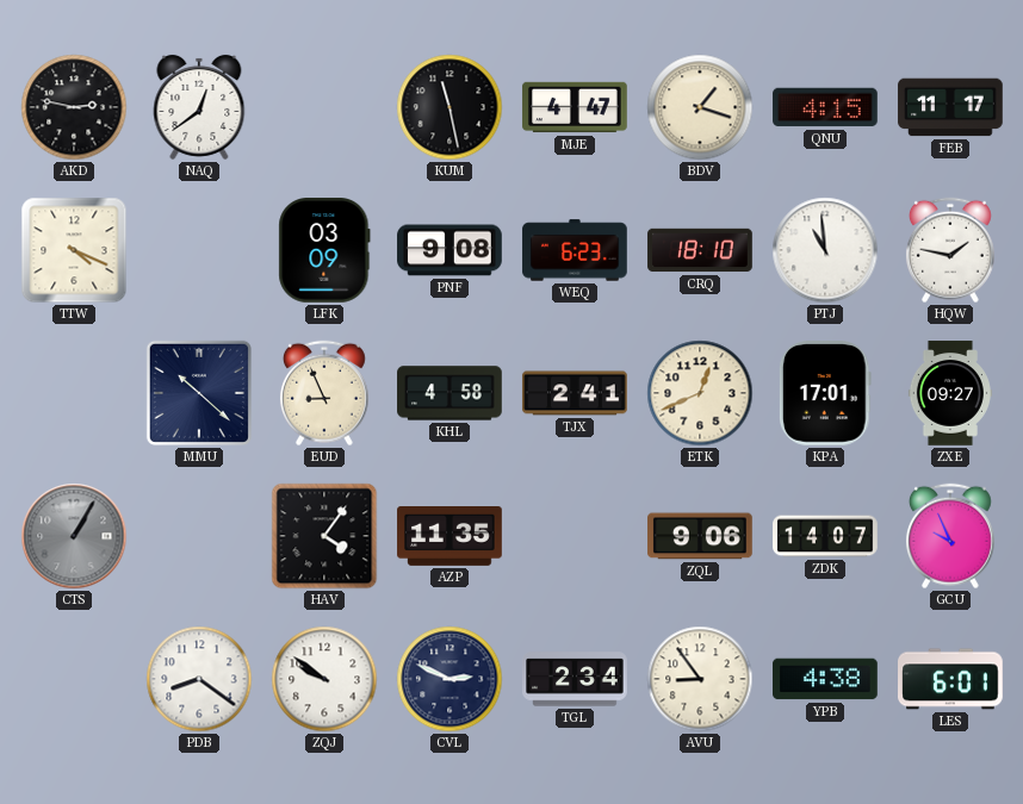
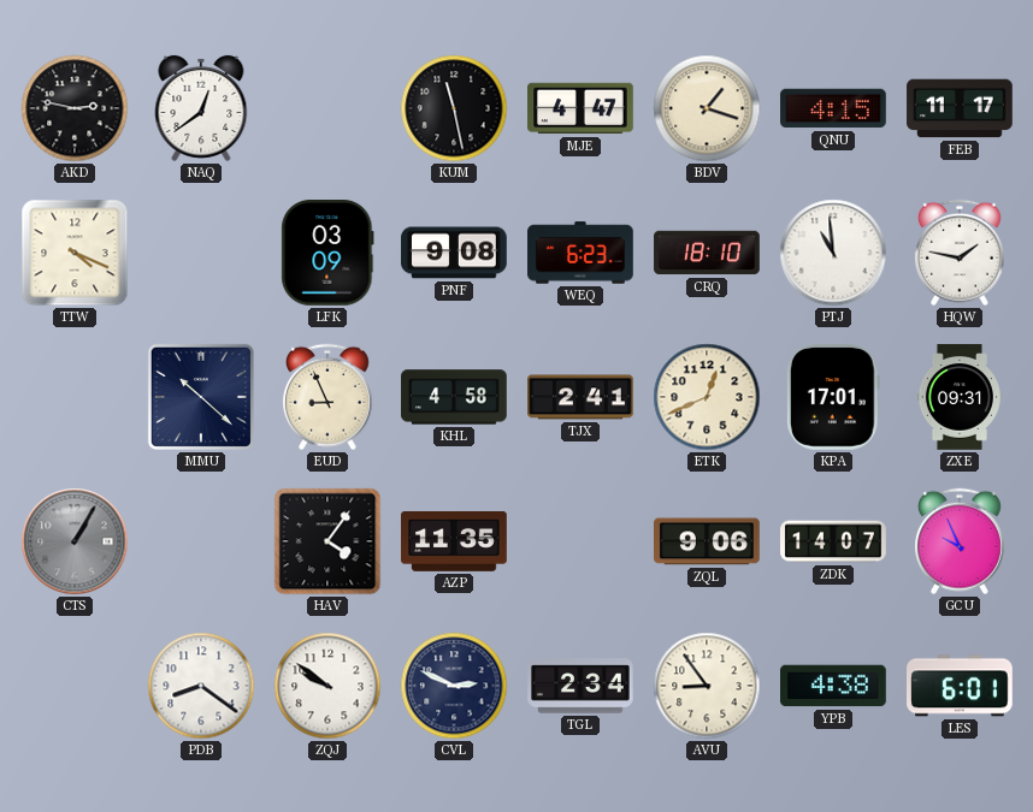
ZXE: 09:27 -> 09:31
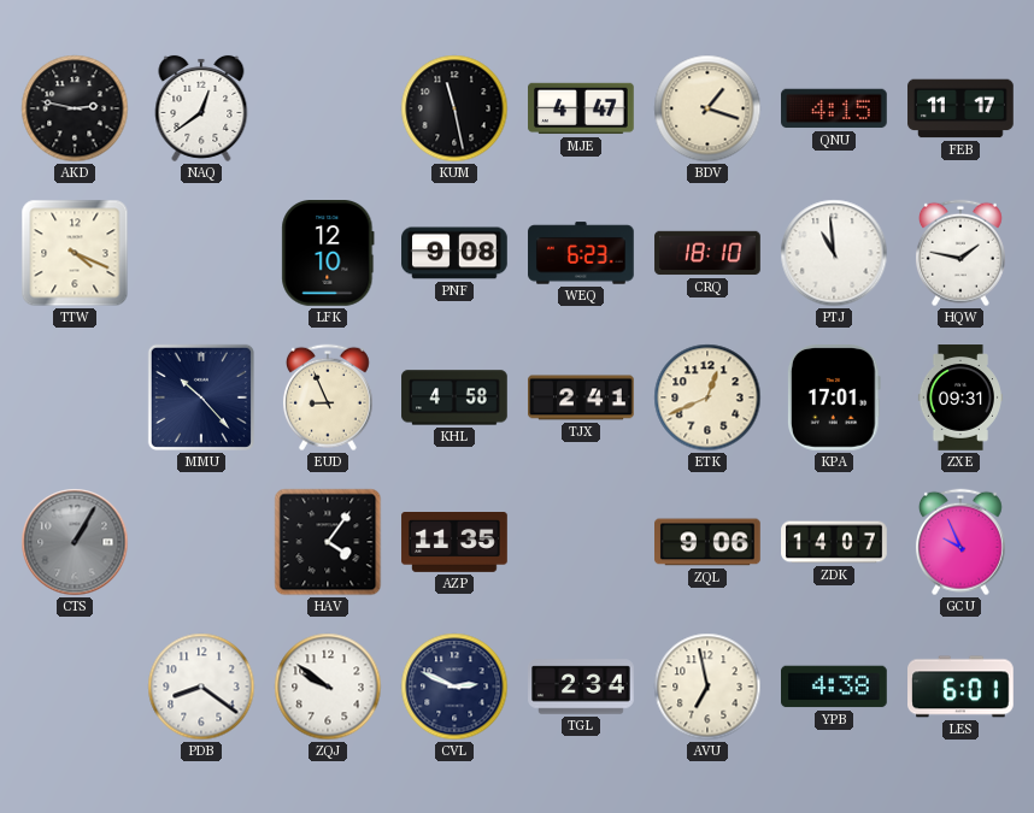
LFK: 03:09 -> 12:10
MMU: 10:22 -> 10:23
AVU: 8:54 -> 6:58
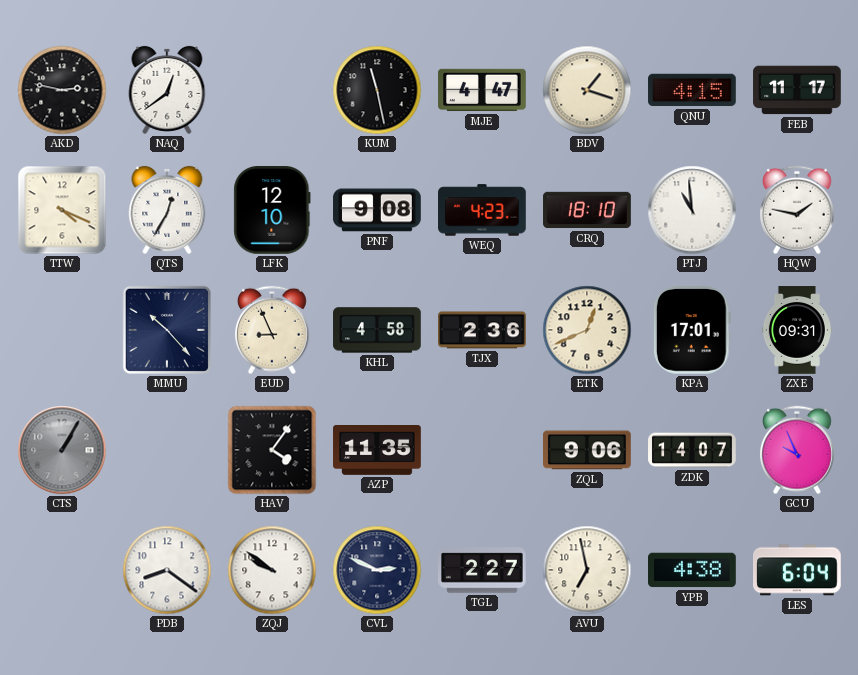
QTS: none -> 12:35
WEQ: 6:23 -> 4:23
TJX: 2:41 -> 2:36
TGL: 2:34 -> 2:27
LES: 6:01 -> 6:04
